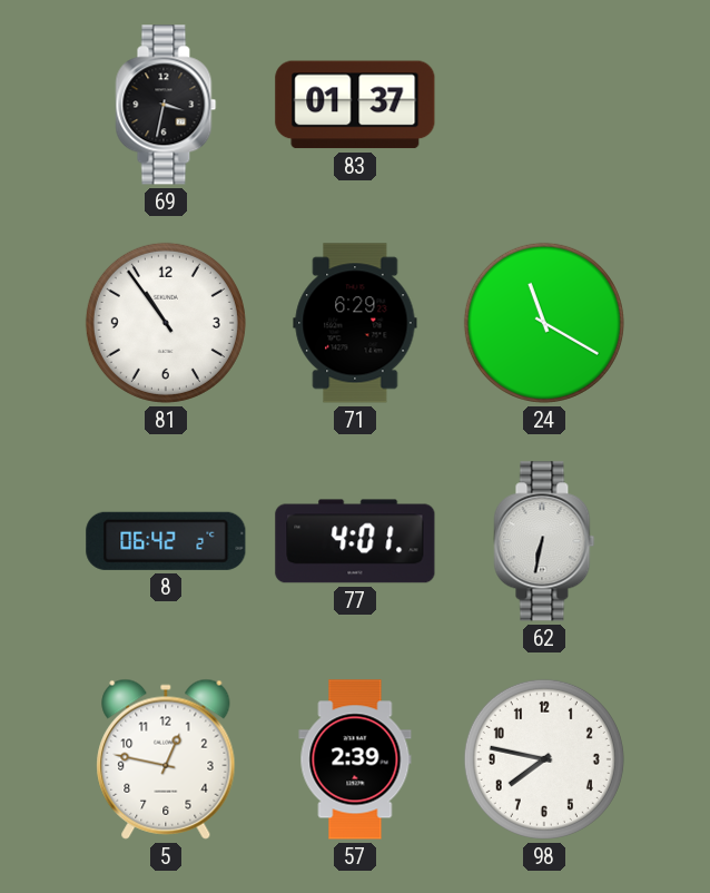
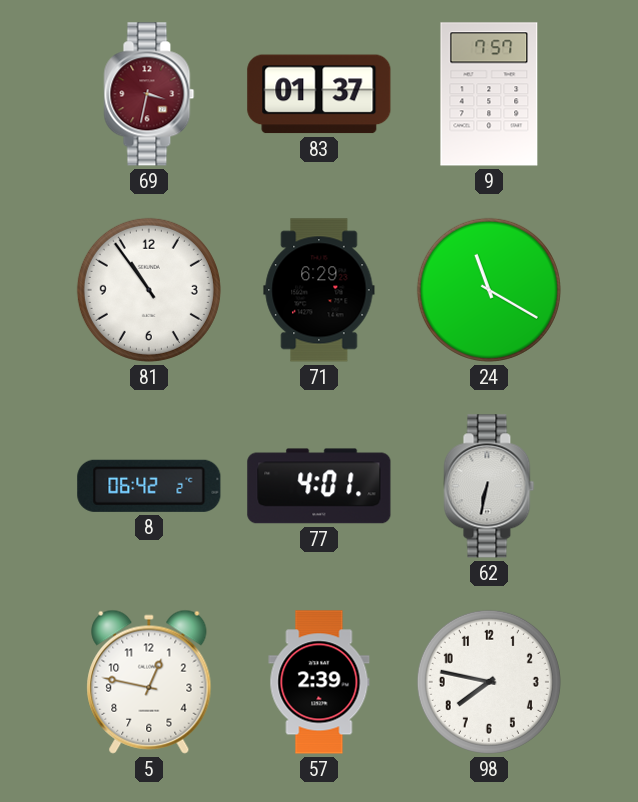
69 dial: black -> burgundy
9: none -> 7:57
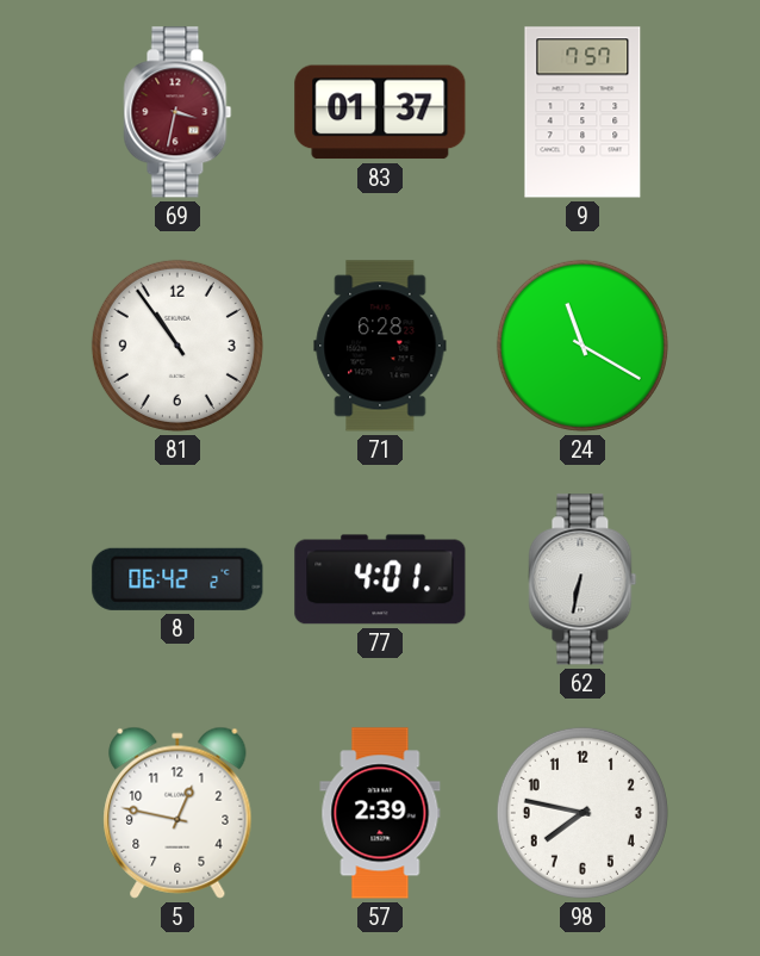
71: 6:29 -> 6:28
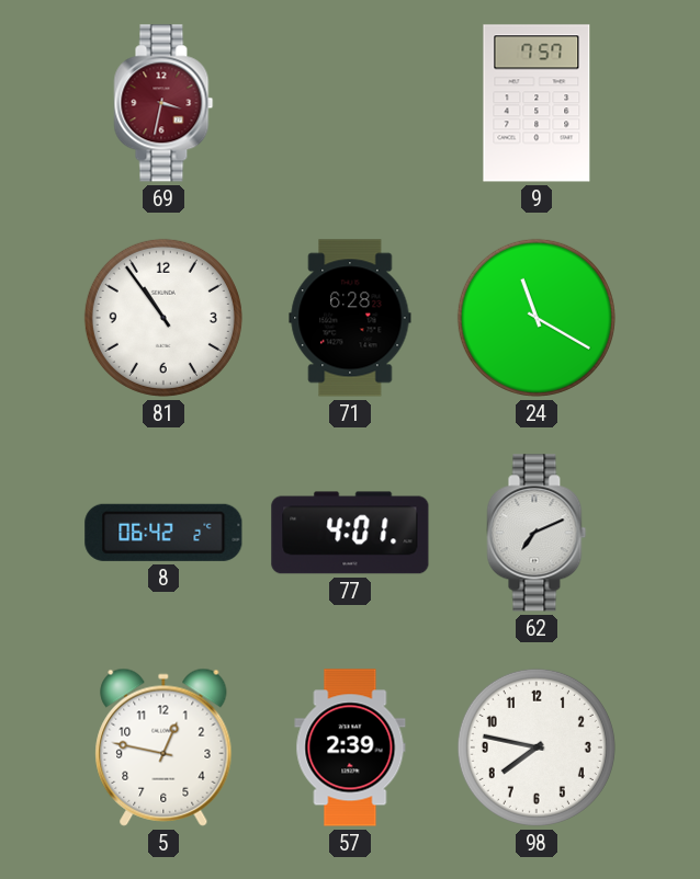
83: 01:37 -> none
62: 6:32 -> 7:11
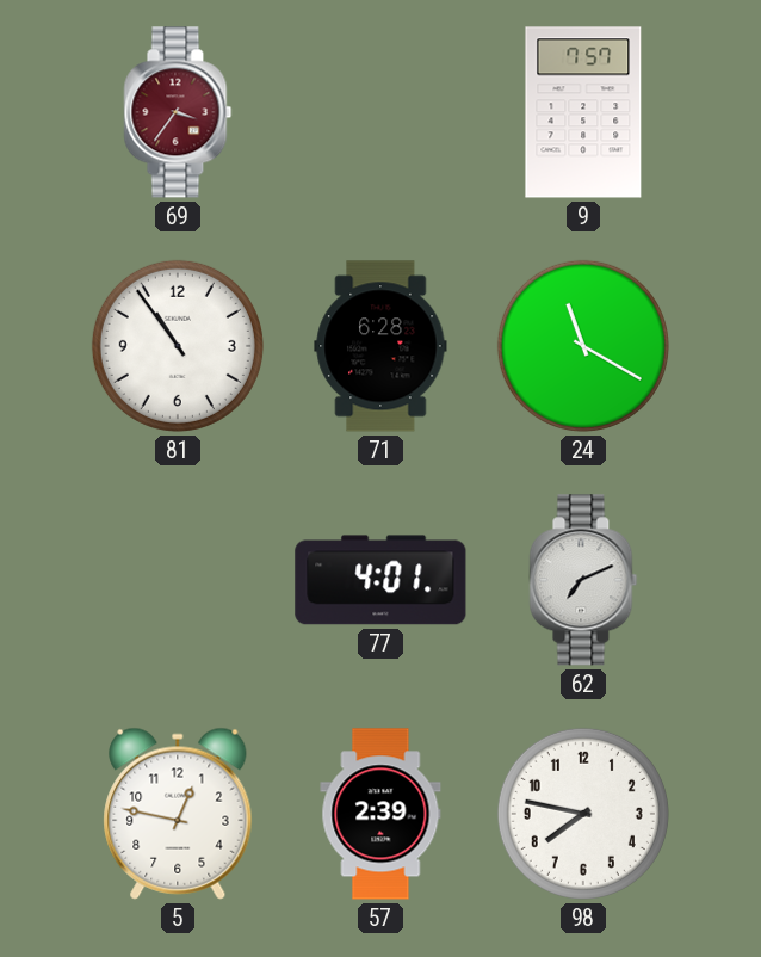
69: 3:32 -> 3:36
8: 06:42 -> none
